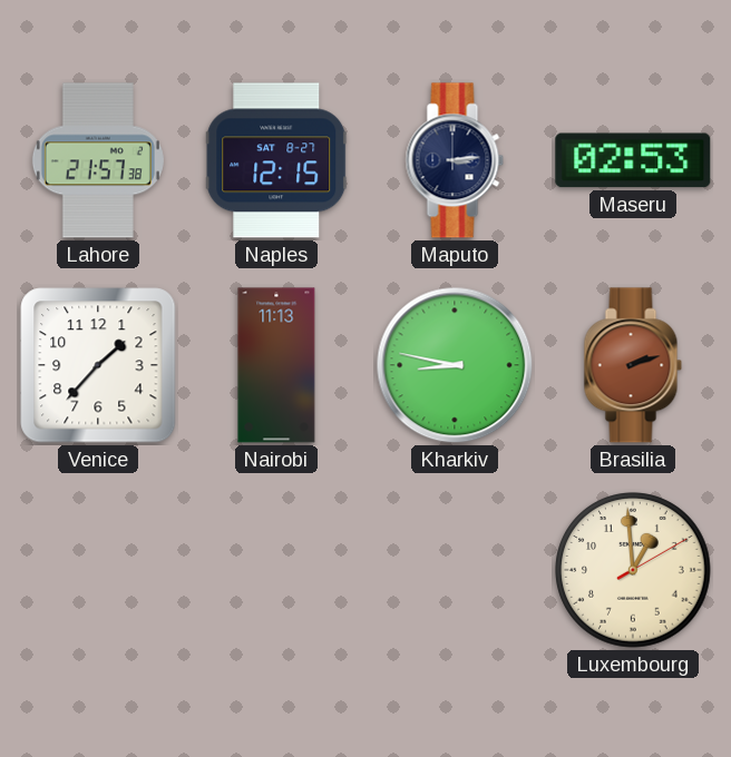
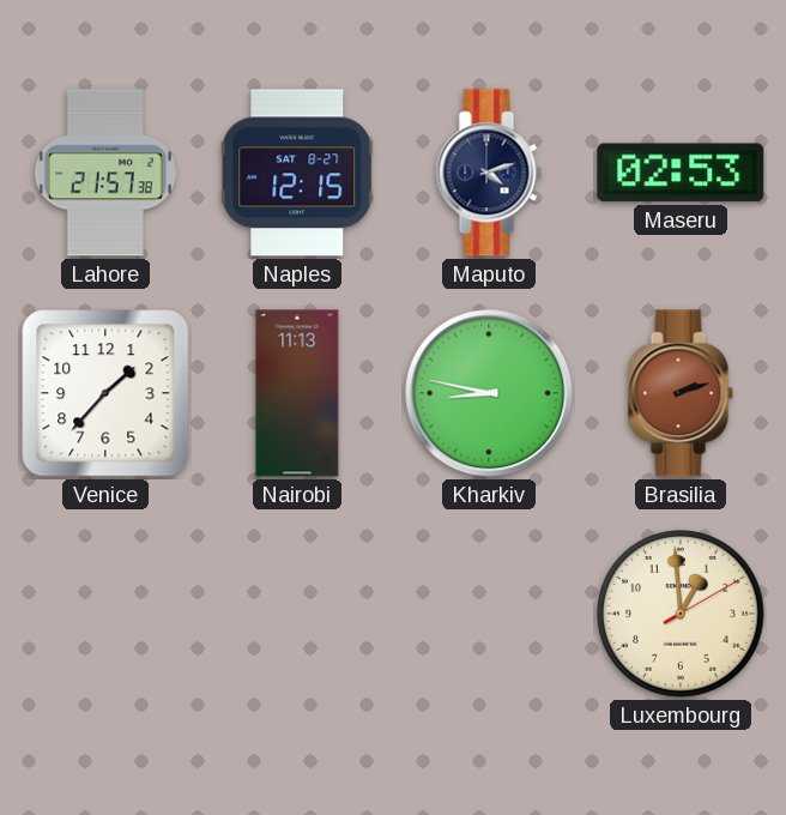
Maputo: 3:14 -> 4:12
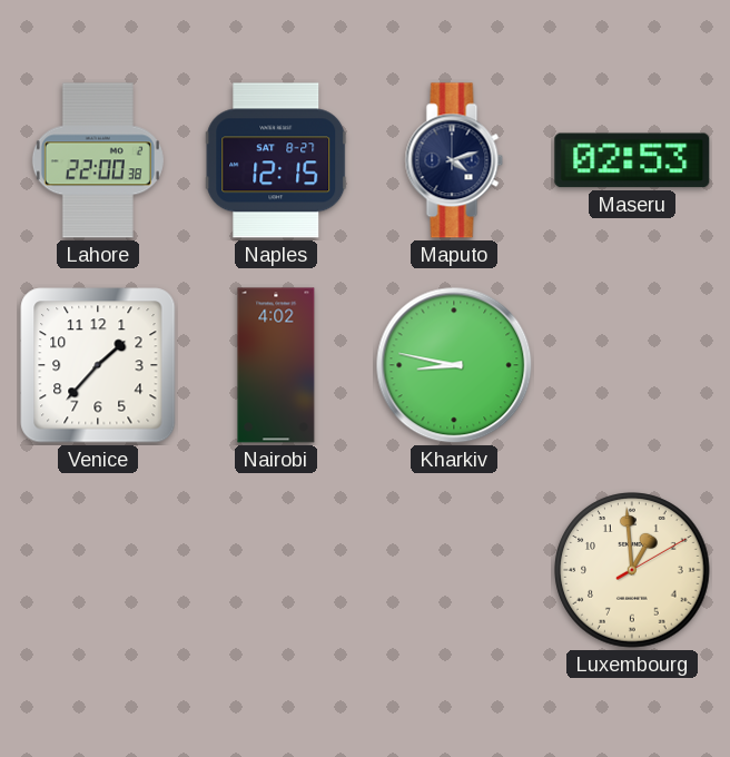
Lahore: 21:57 -> 22:00
Nairobi: 11:13 -> 4:02
Brasilia: 2:12 -> none
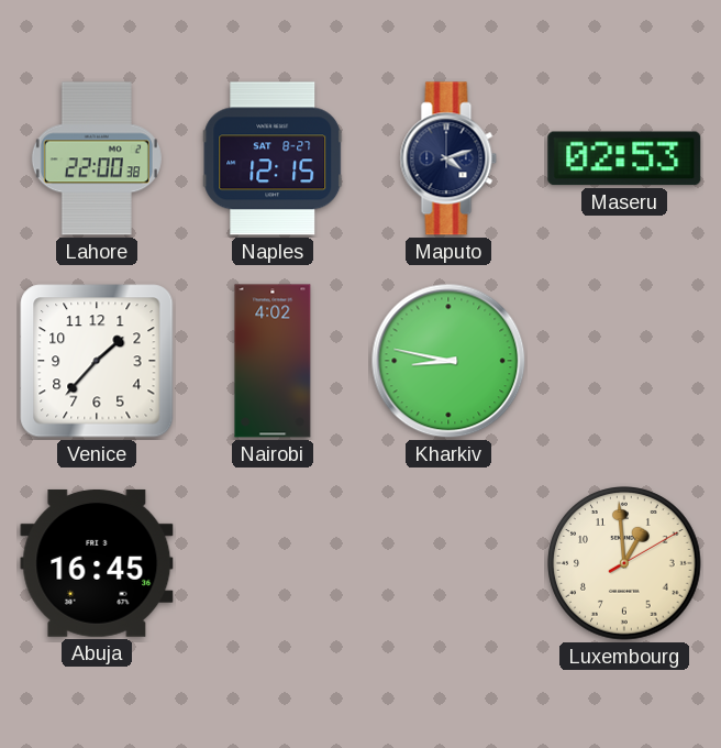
Abuja: none -> 16:45
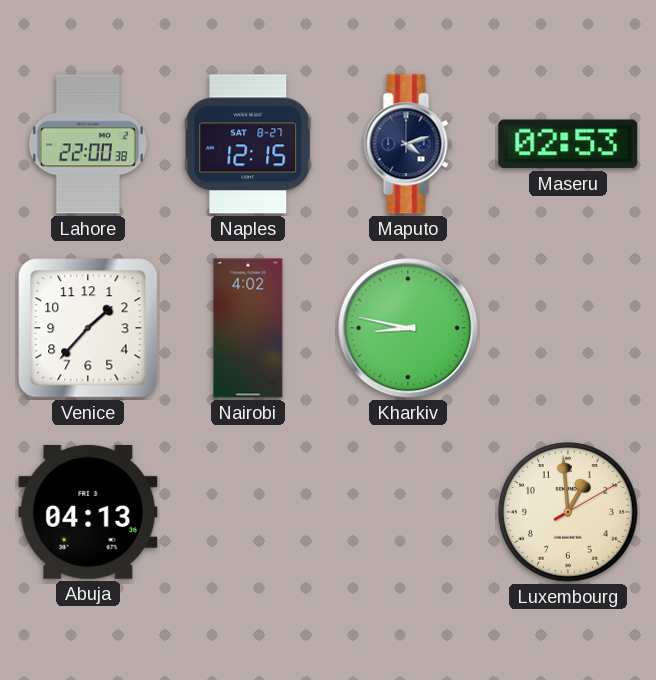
Abuja: 16:45 -> 04:13
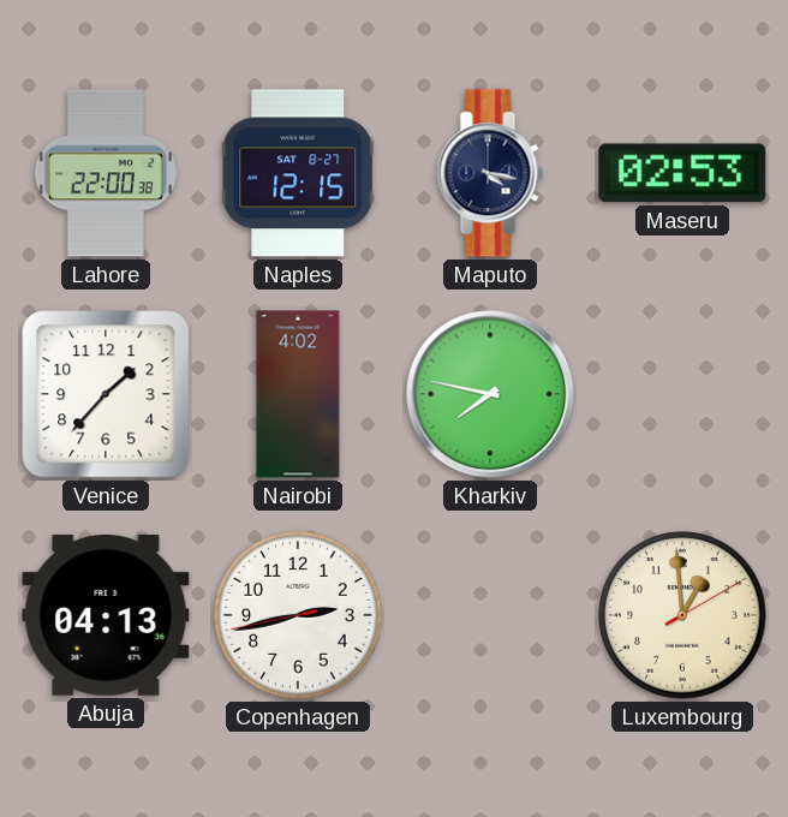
Maputo: 4:12 -> 4:17
Kharkiv: 8:47 -> 7:47
Copenhagen: none -> 2:42
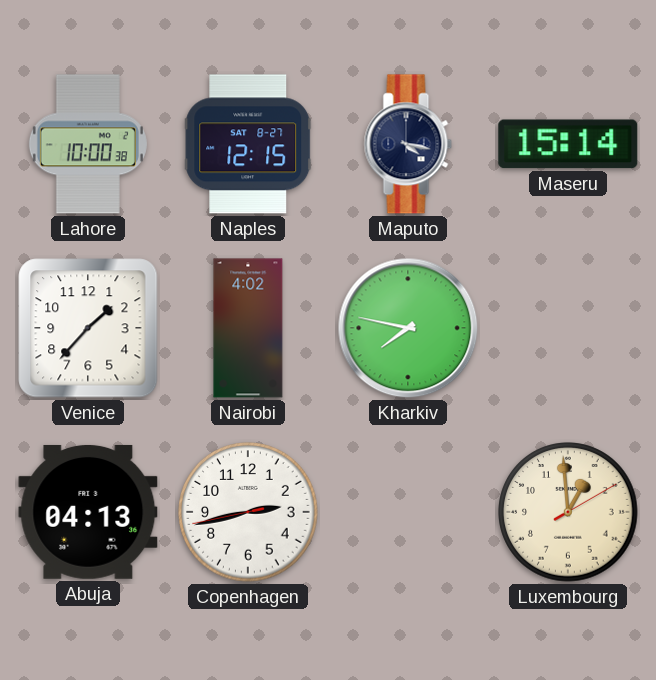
Lahore: 22:00 -> 10:00
Maseru: 02:53 -> 15:14
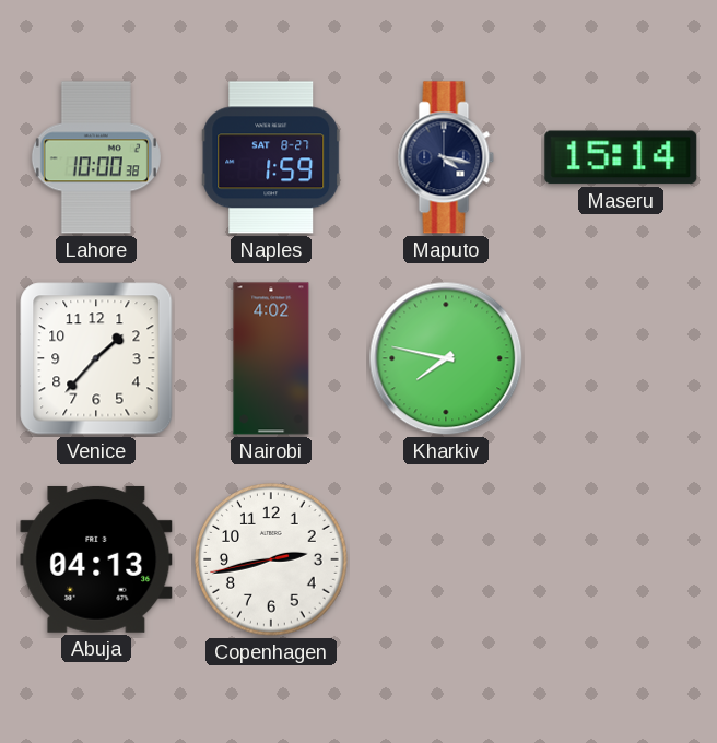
Naples: 12:15 -> 1:59
Luxembourg: 12:59 -> none
